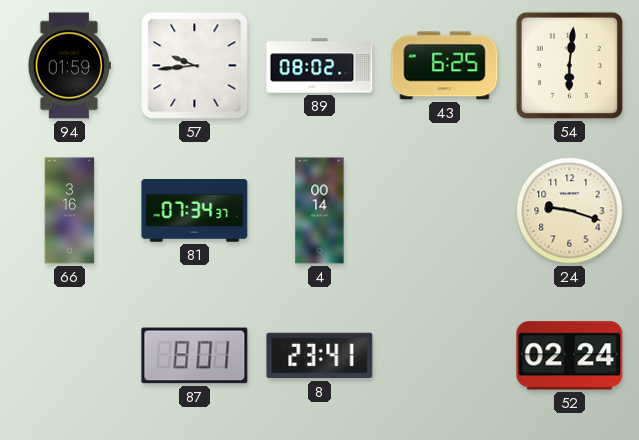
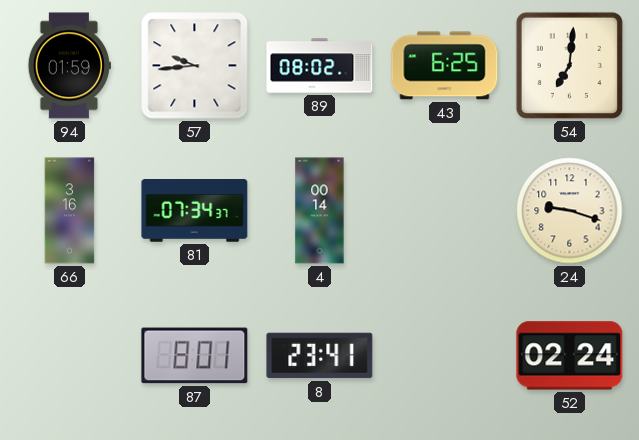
54: 6:01 -> 7:01
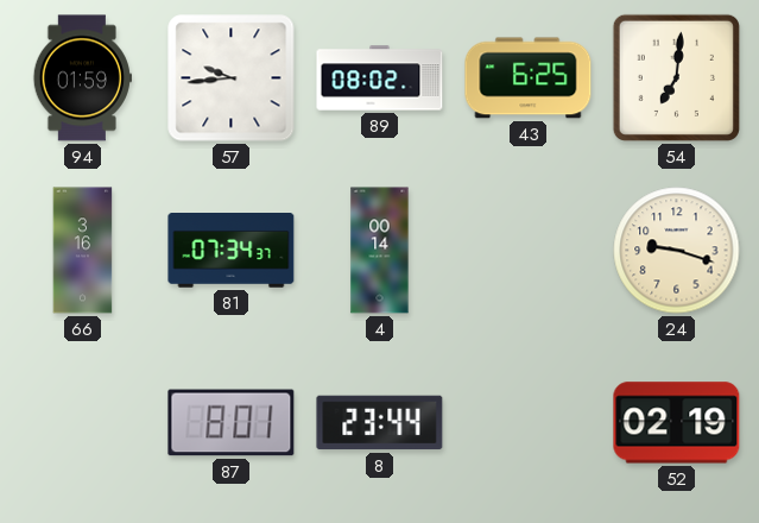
8: 23:41 -> 23:44
52: 02:24 -> 02:19
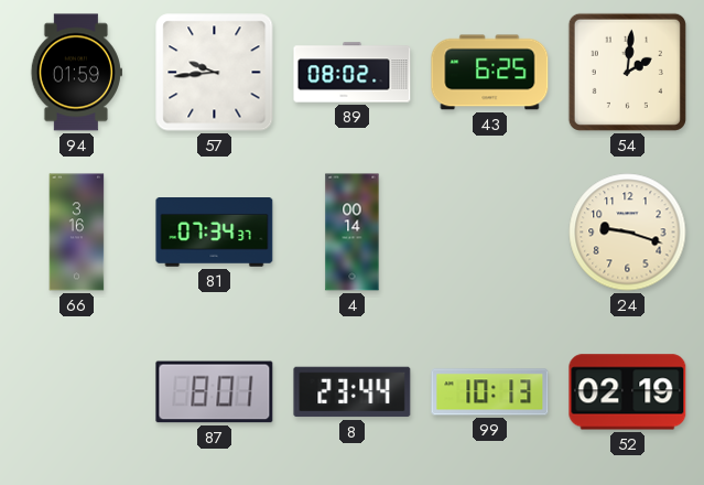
54: 7:01 -> 2:01
99: none -> 10:13
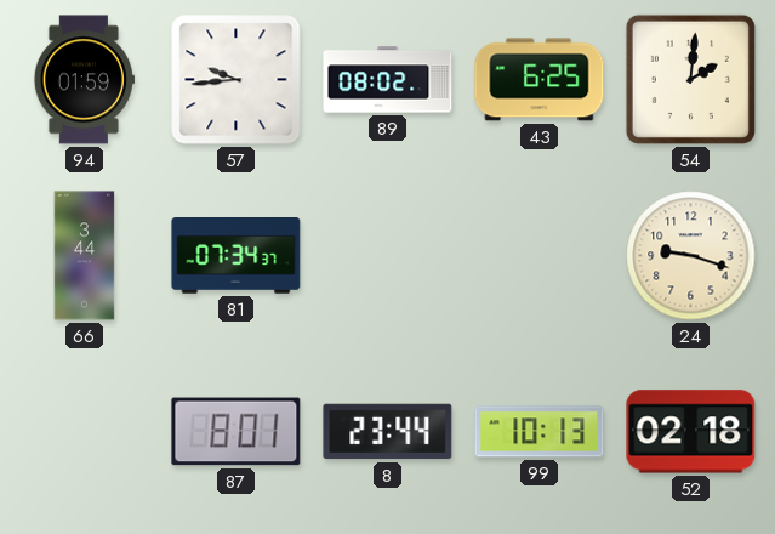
66: 3:16 -> 3:44
4: 00:14 -> none
52: 02:19 -> 02:18
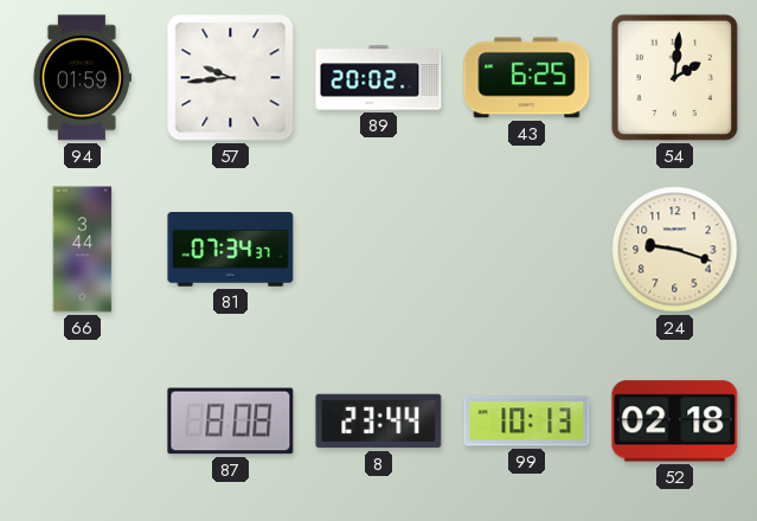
89: 08:02 -> 20:02
87: 8:01 -> 8:08
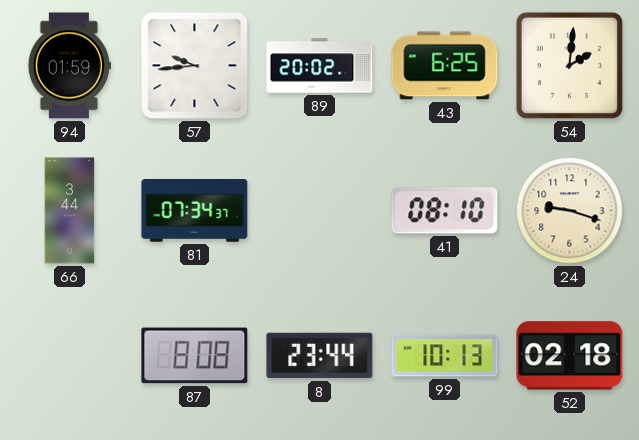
41: none -> 08:10
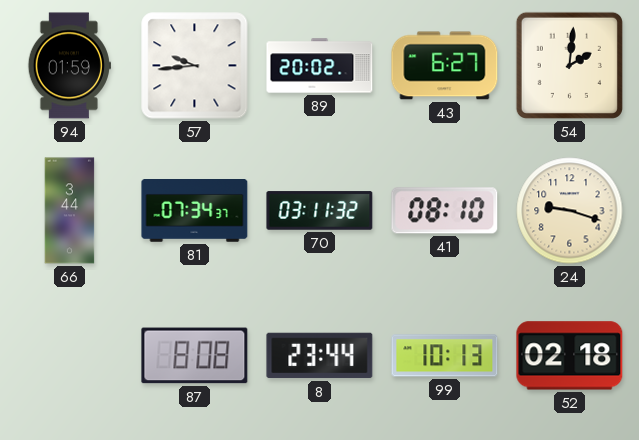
43: 6:25 -> 6:27
70: none -> 03:11
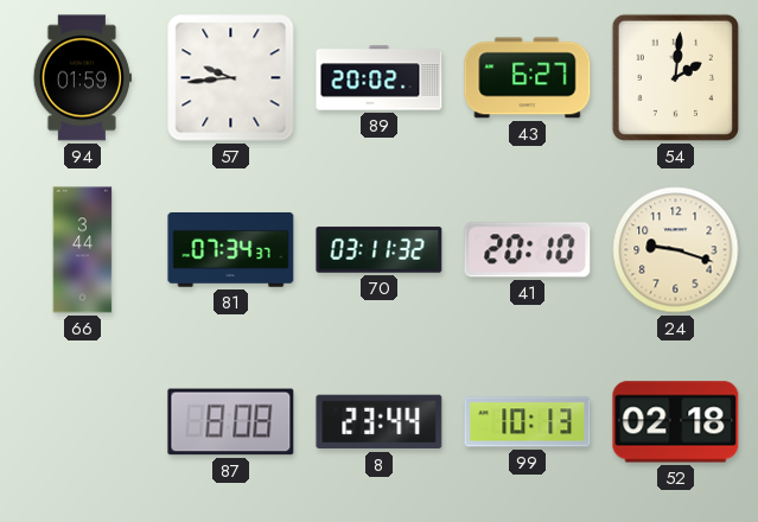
41: 08:10 -> 20:10
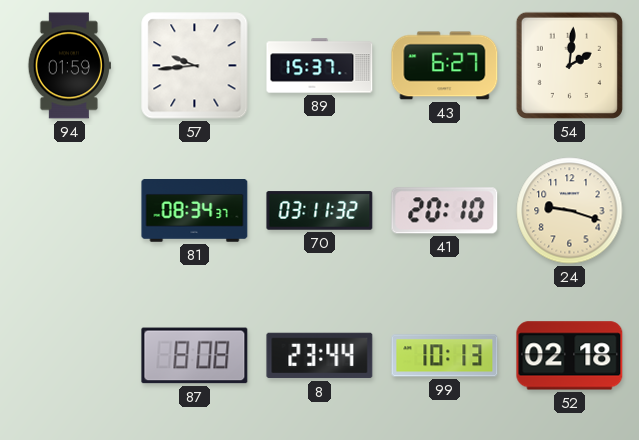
89: 20:02 -> 15:37
66: 3:44 -> none
81: 07:34 -> 08:34
